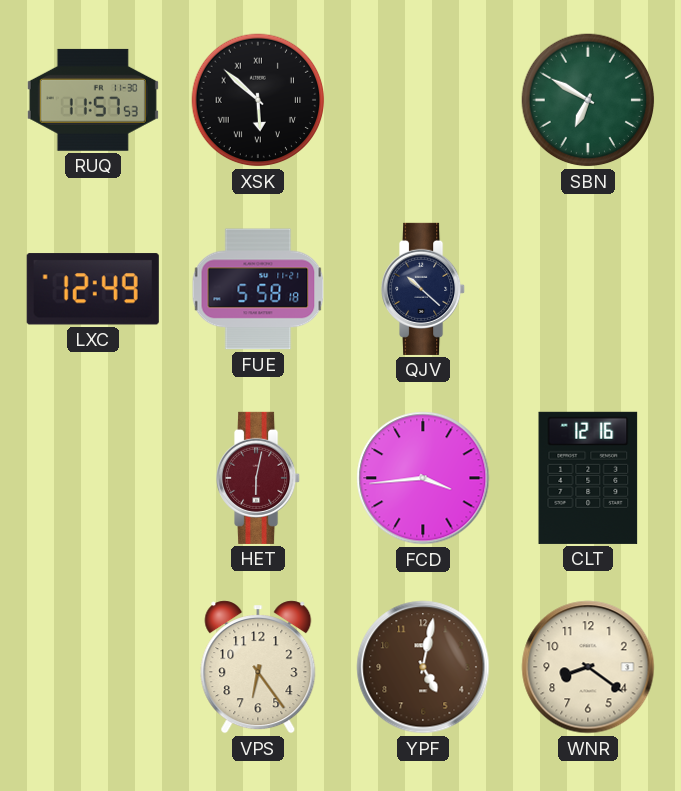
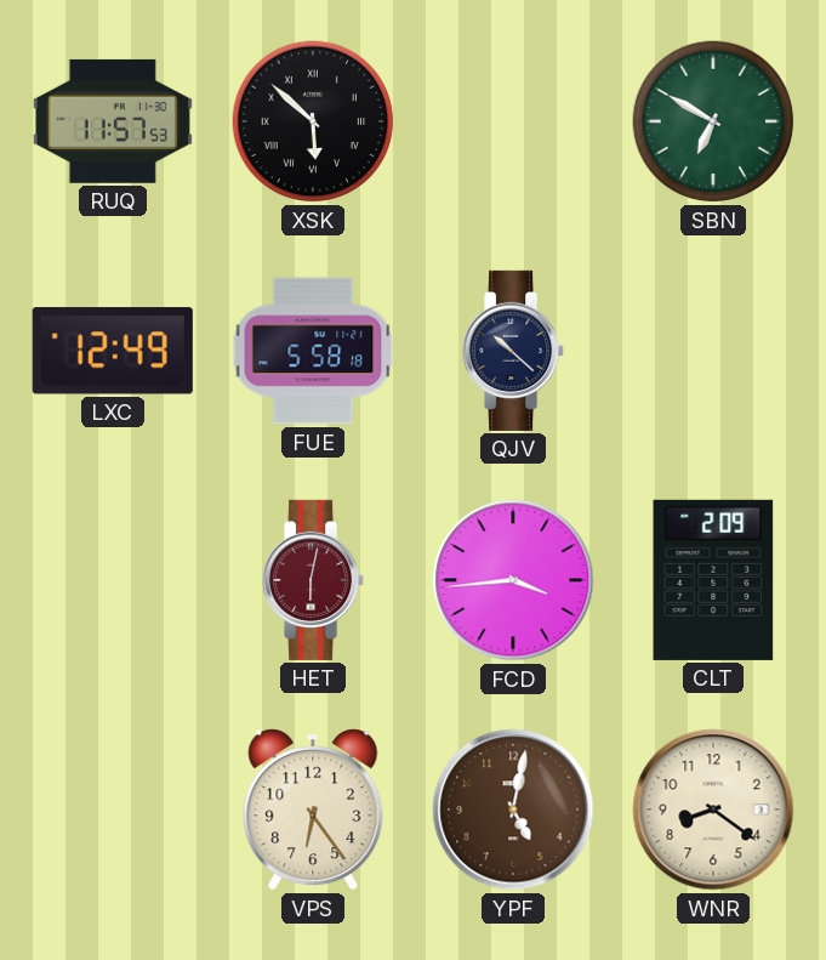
CLT: 12:16 -> 2:09
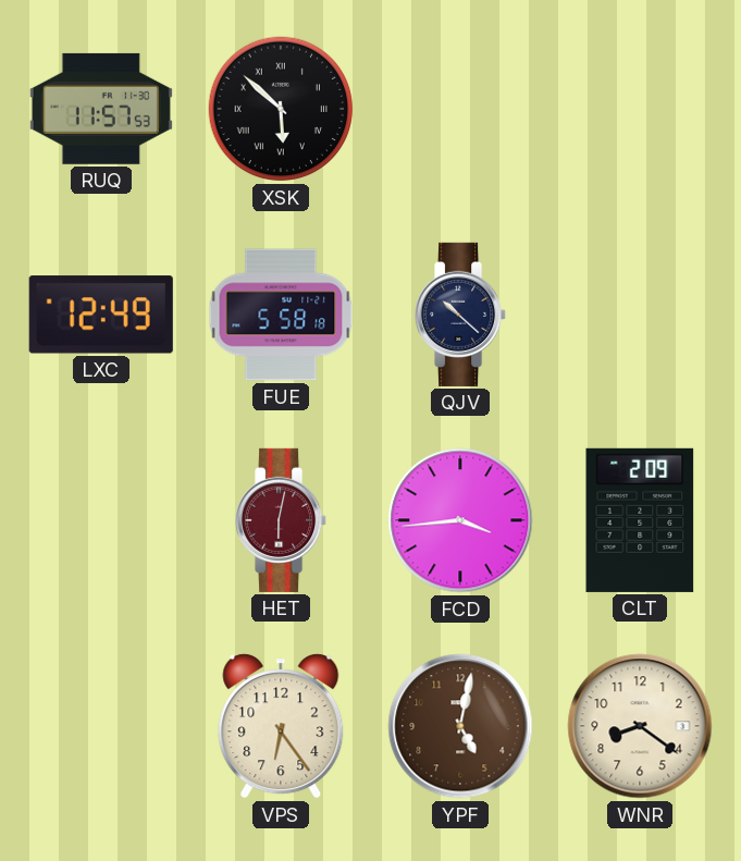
SBN: 6:50 -> none
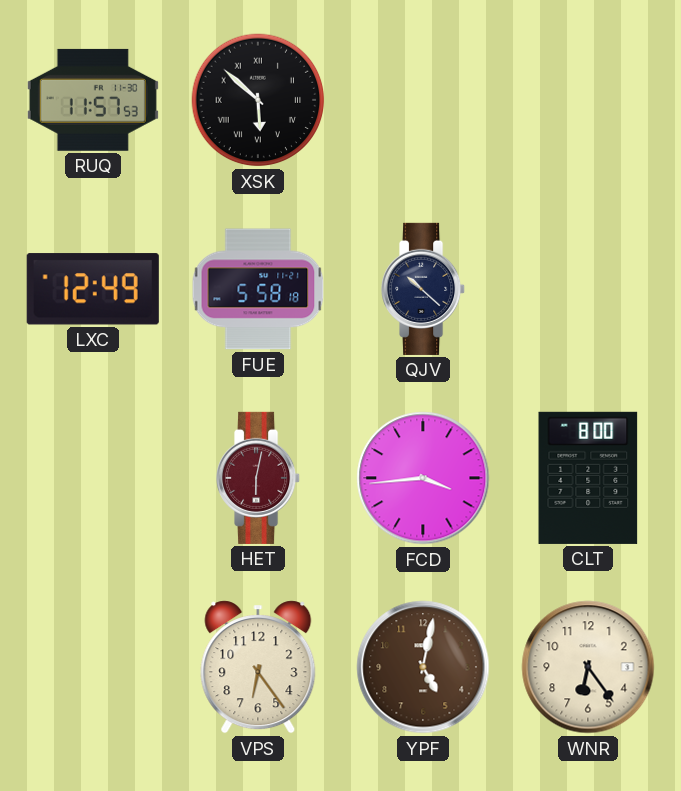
CLT: 2:09 -> 8:00
WNR: 8:21 -> 6:24
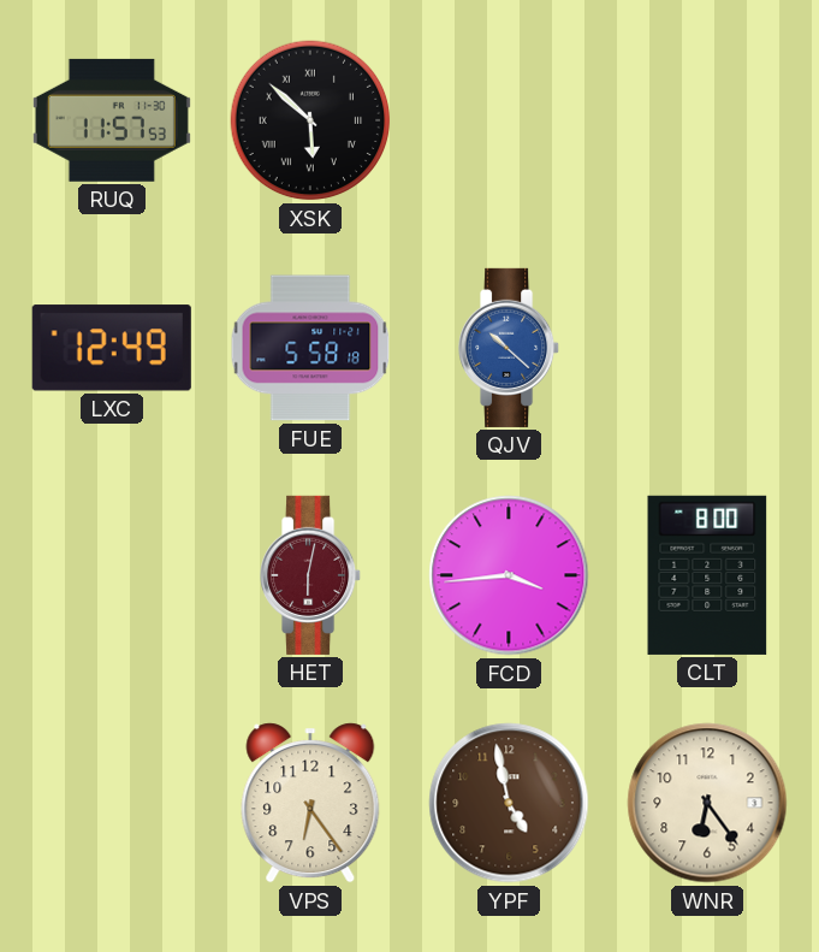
QJV dial: navy -> blue
YPF: 5:02 -> 4:58
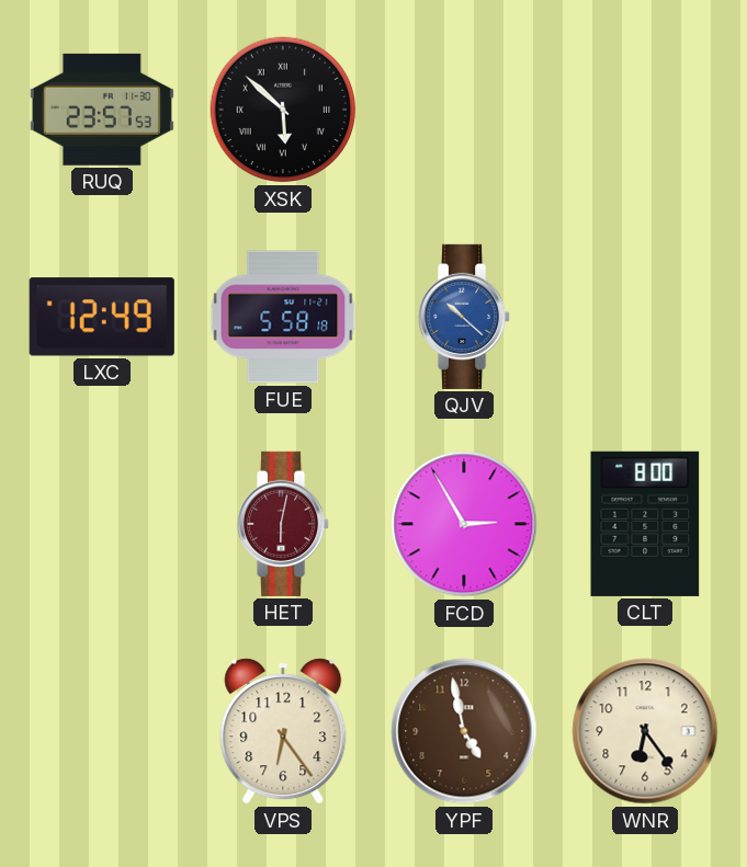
RUQ: 11:57 -> 23:57
FCD: 3:44 -> 2:55
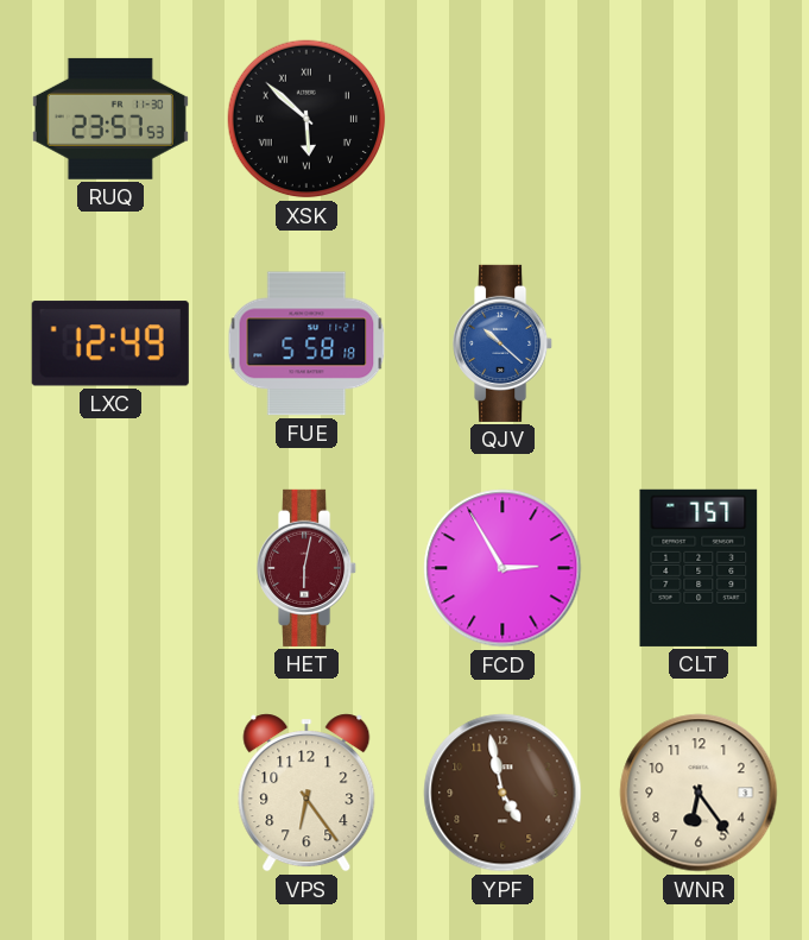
CLT: 8:00 -> 7:57
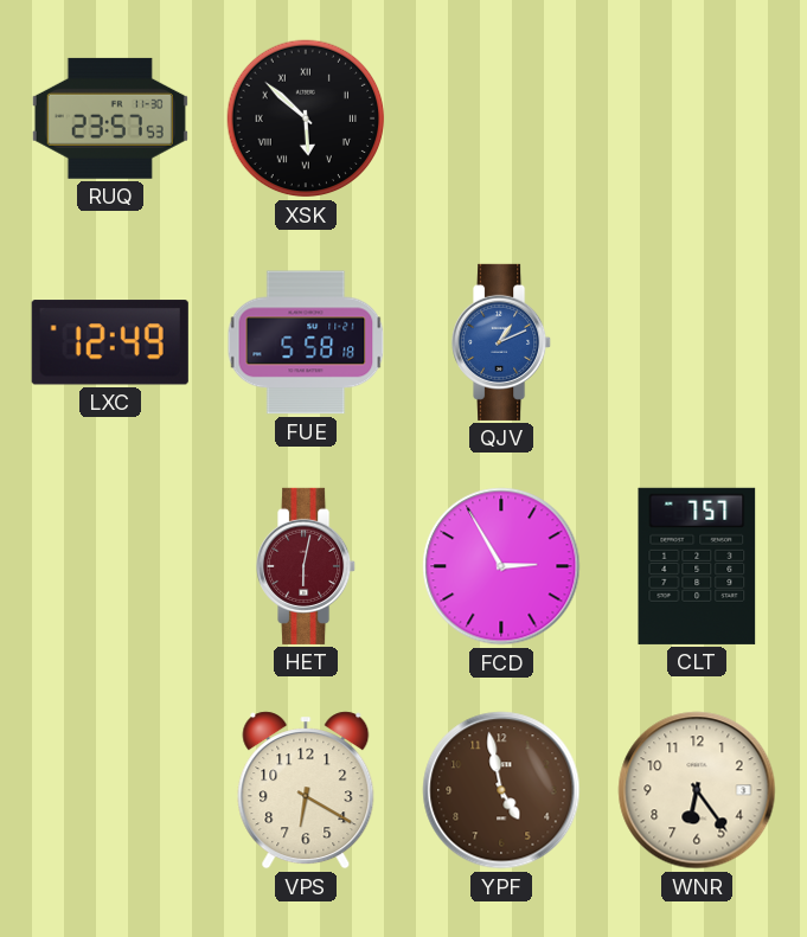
QJV: 10:22 -> 1:11
VPS: 6:24 -> 6:20
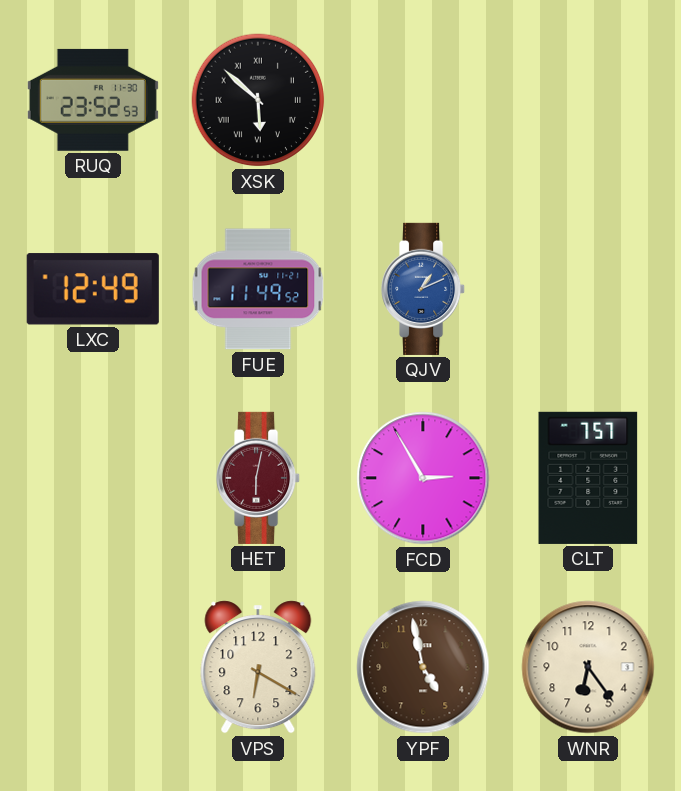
RUQ: 23:57 -> 23:52
FUE: 5:58 -> 11:49
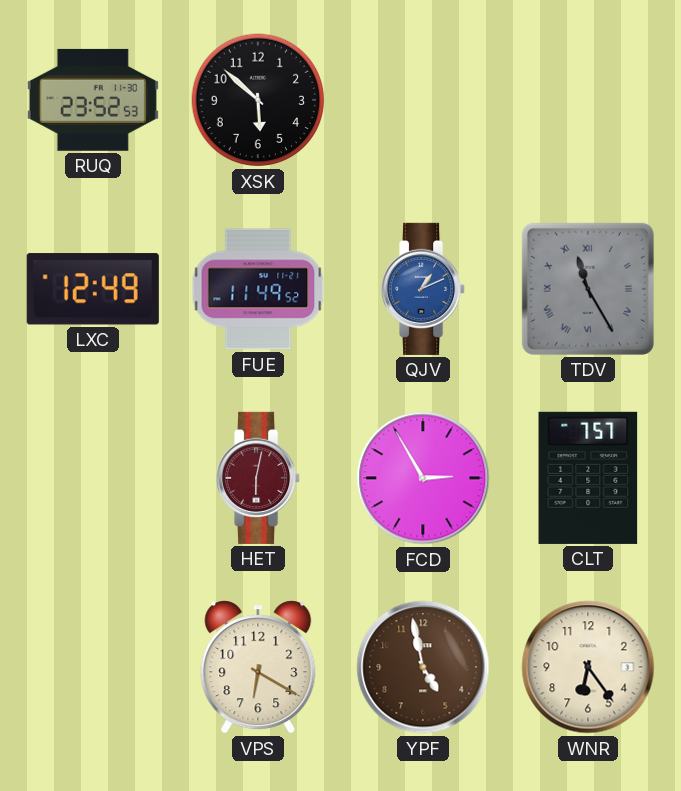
XSK numerals: Roman -> Arabic
TDV: none -> 11:25
